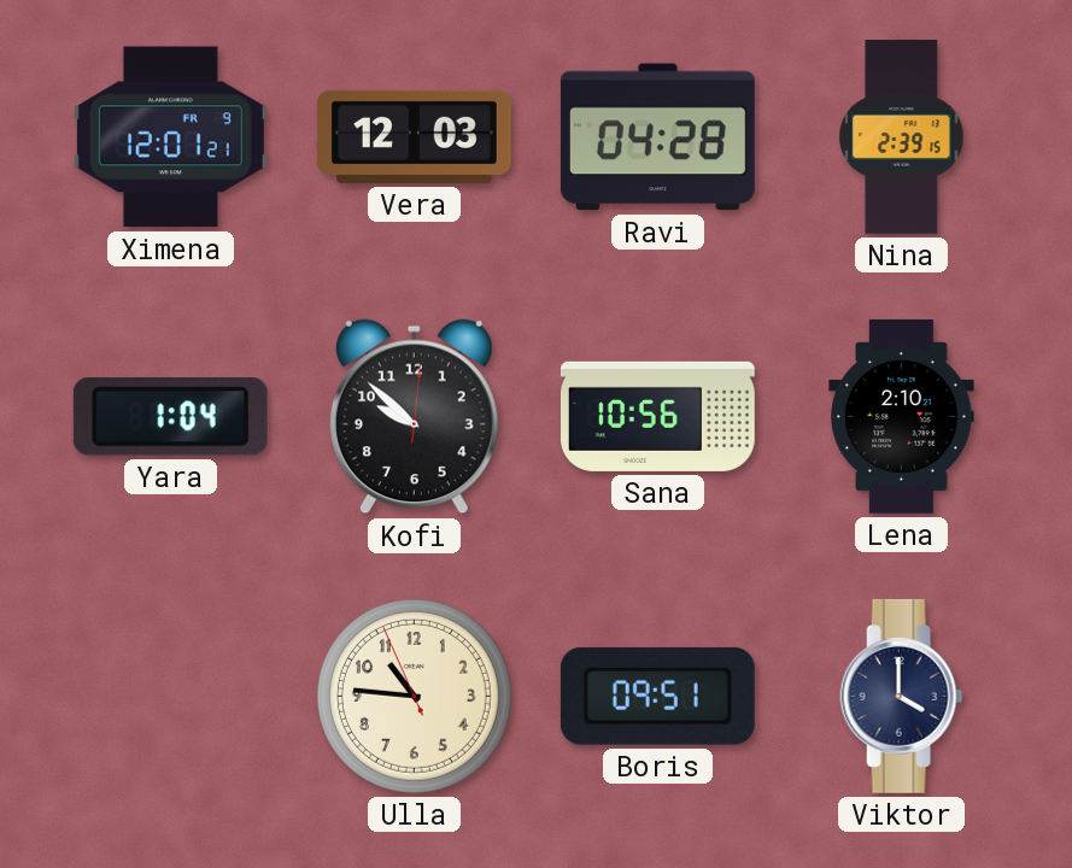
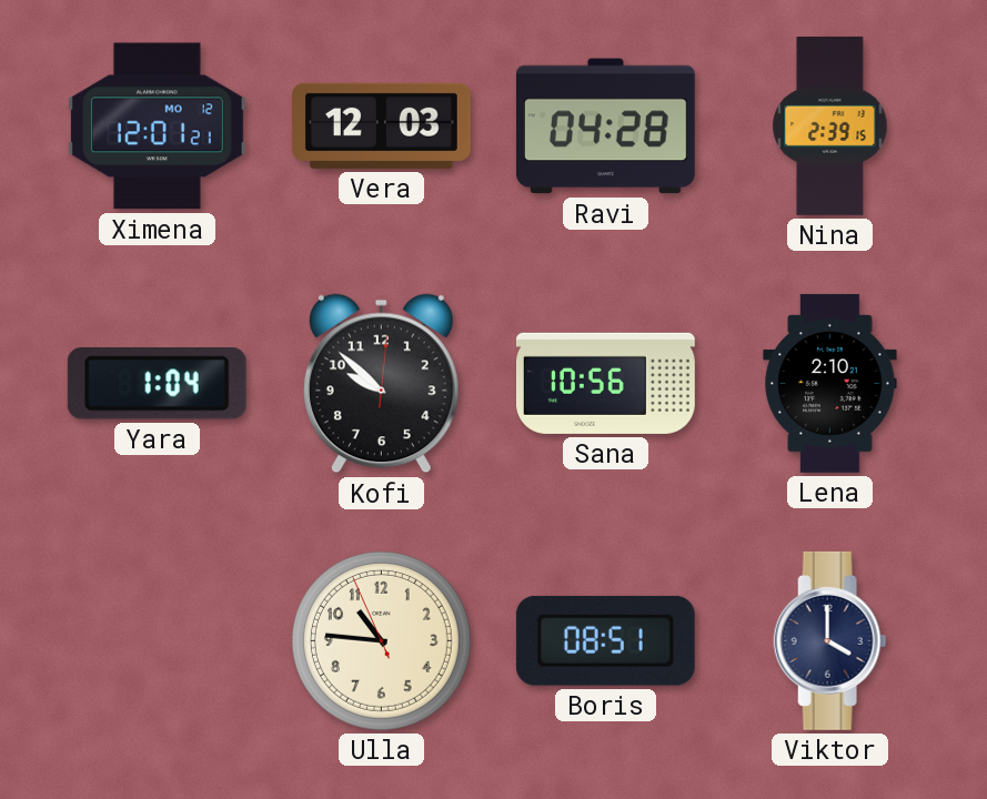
Ximena date: FR 9 -> MO 12
Boris: 09:51 -> 08:51
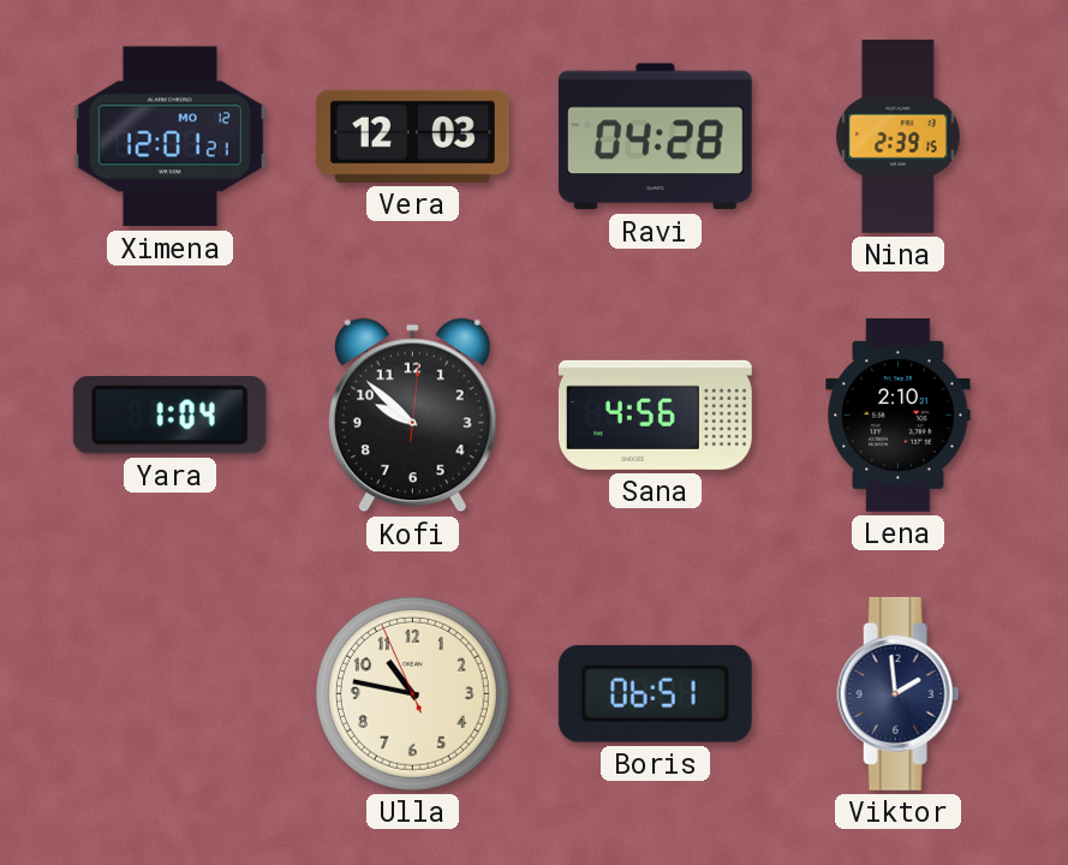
Sana: 10:56 -> 4:56
Ulla: 10:45 -> 10:46
Boris: 08:51 -> 06:51
Viktor: 4:00 -> 1:59
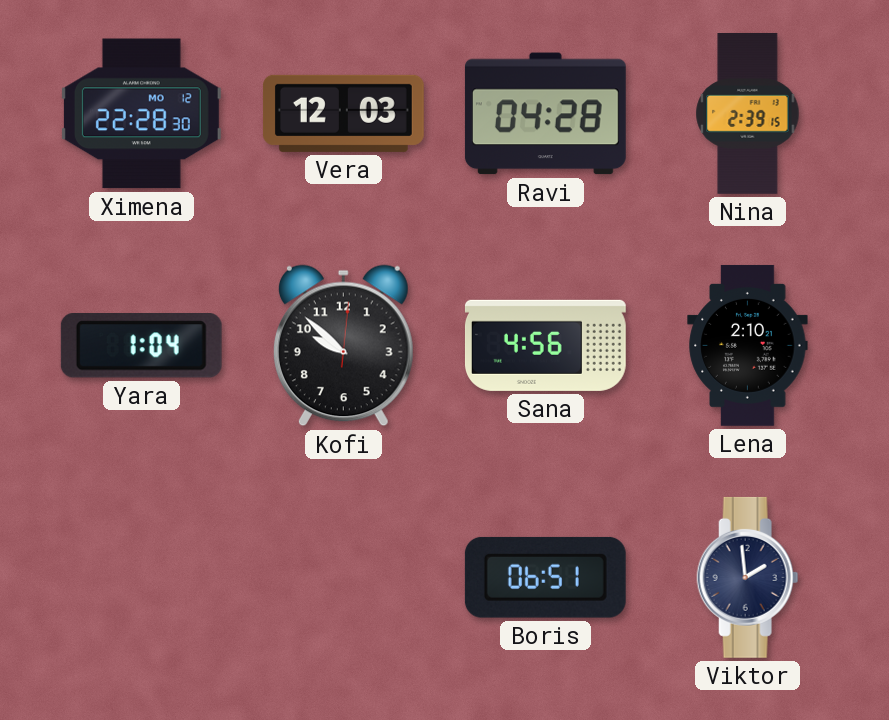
Ximena: 12:01 -> 22:28
Ulla: 10:46 -> none
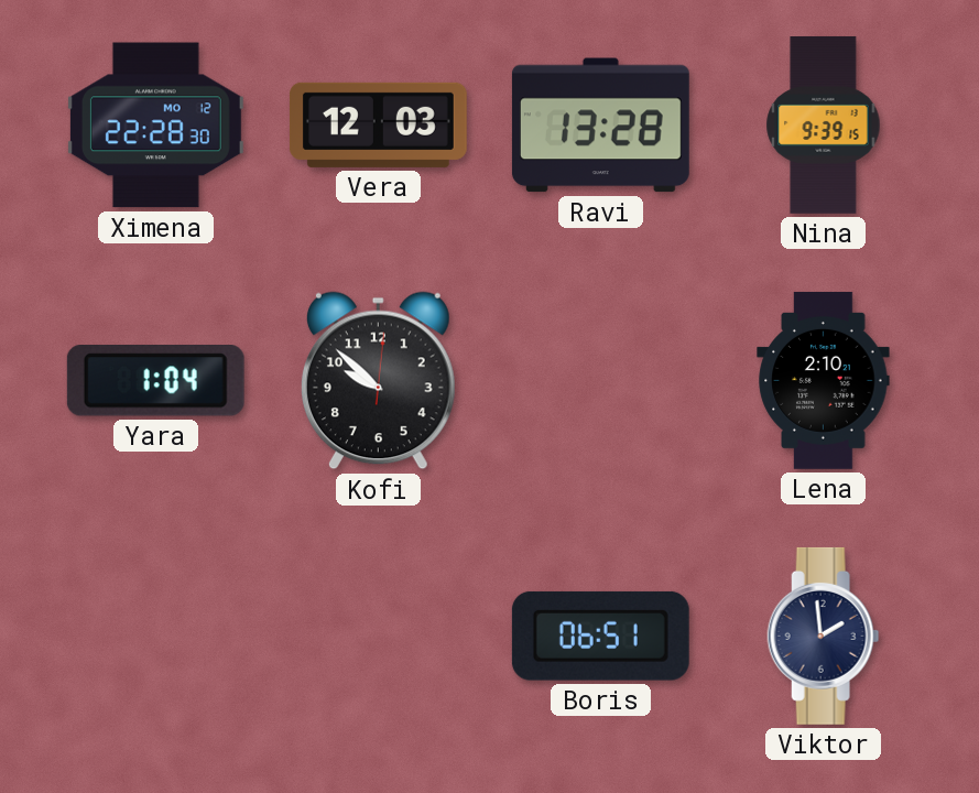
Ravi: 04:28 -> 13:28
Nina: 2:39 -> 9:39
Sana: 4:56 -> none
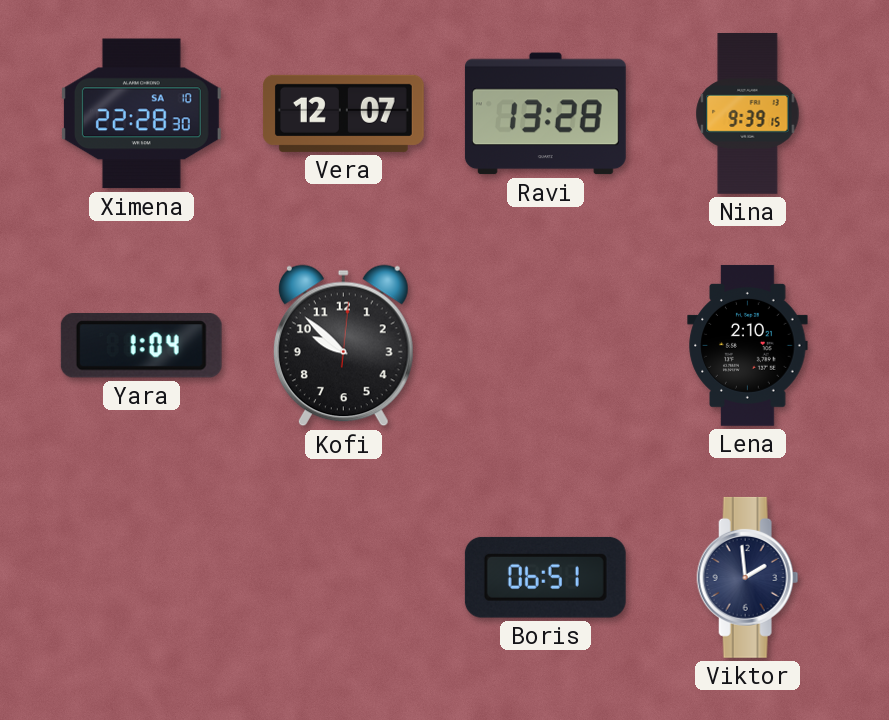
Ximena date: MO 12 -> SA 10
Vera: 12:03 -> 12:07
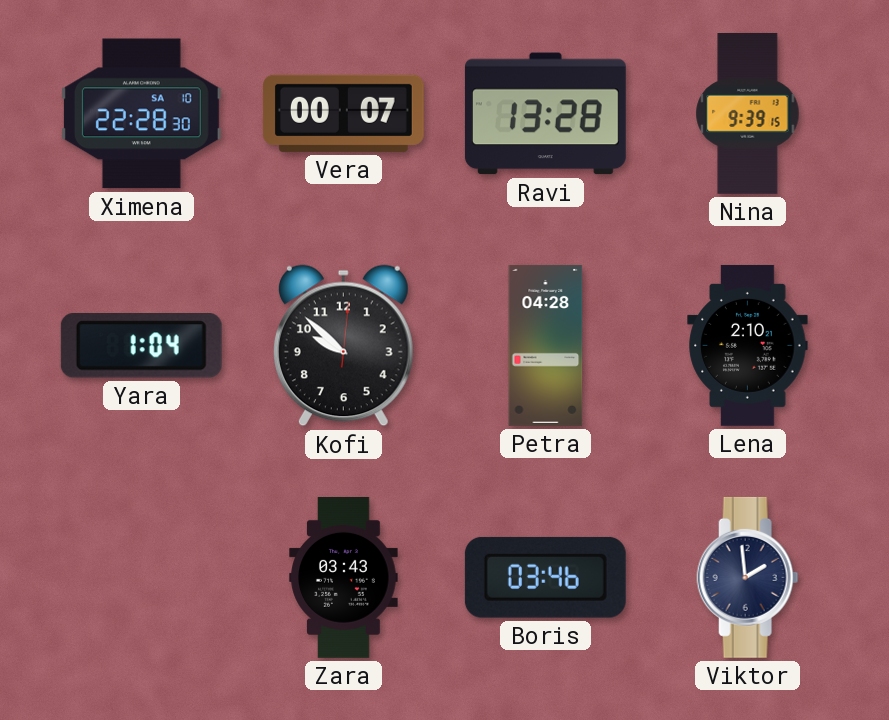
Vera: 12:07 -> 00:07
Petra: none -> 04:28
Zara: none -> 03:43
Boris: 06:51 -> 03:46
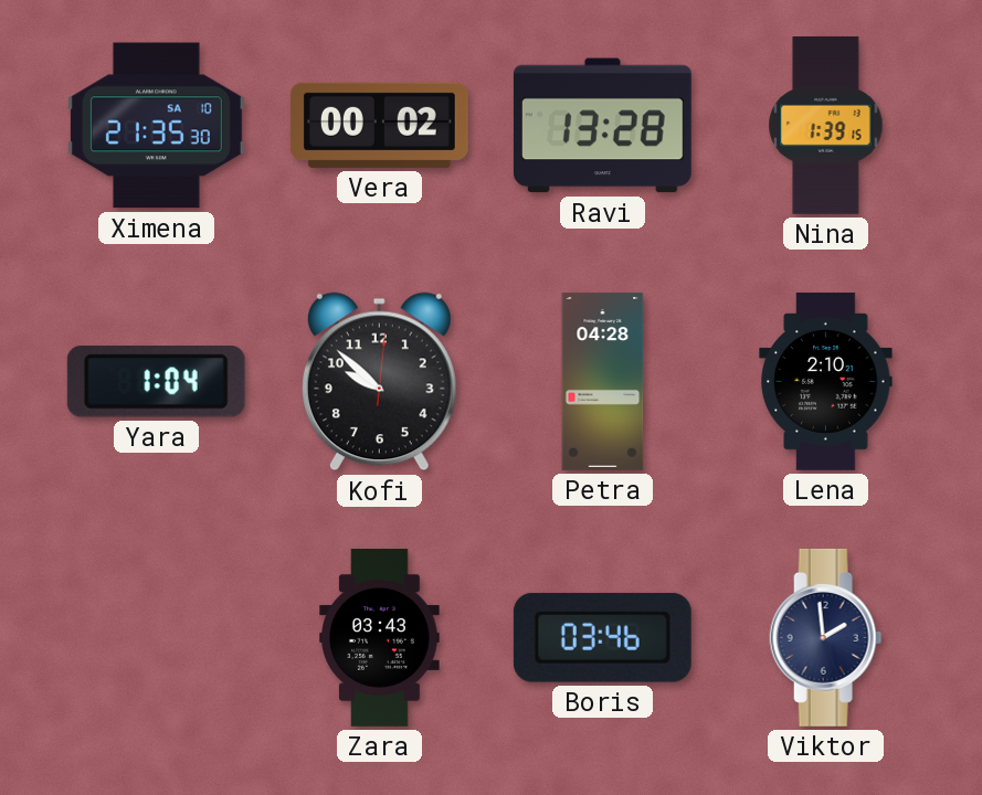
Ximena: 22:28 -> 21:35
Vera: 00:07 -> 00:02
Nina: 9:39 -> 1:39
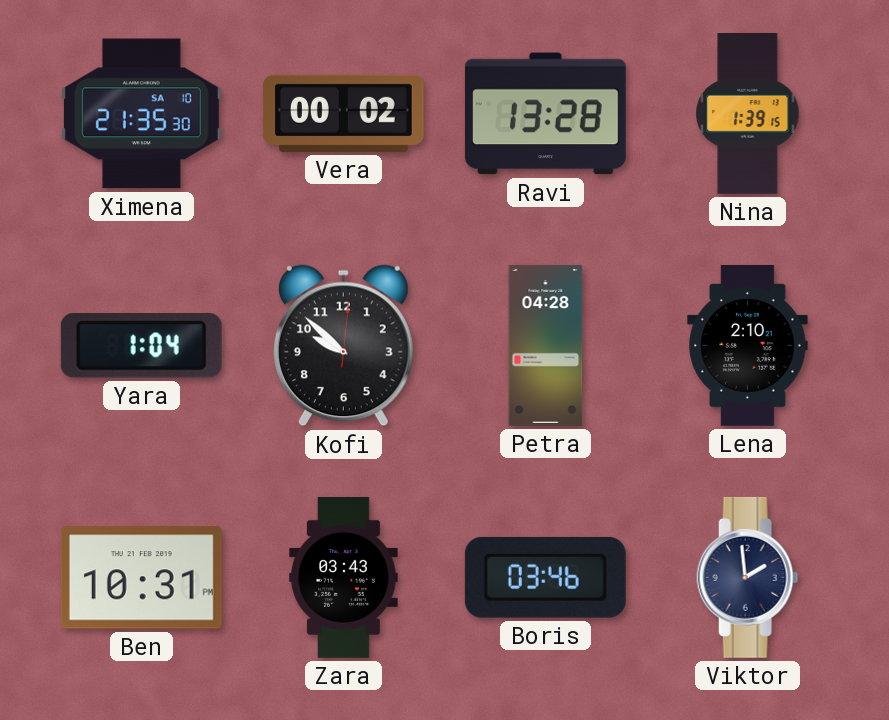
Ben: none -> 10:31
